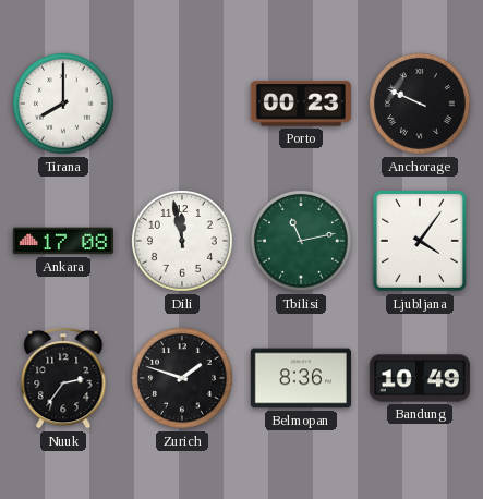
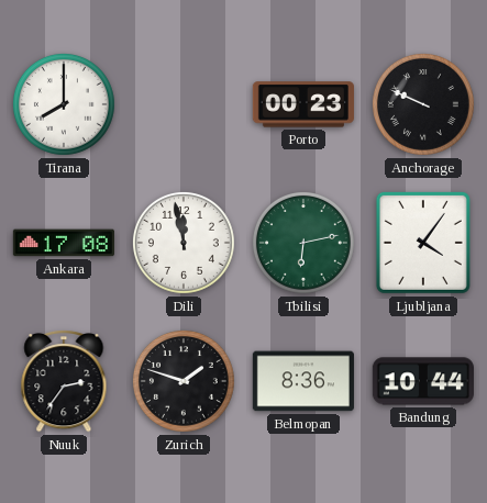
Tbilisi: 11:13 -> 6:13
Bandung: 10:49 -> 10:44
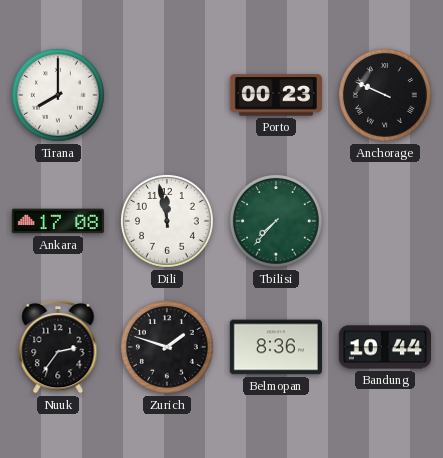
Tbilisi: 6:13 -> 7:37
Ljubljana: 4:06 -> none
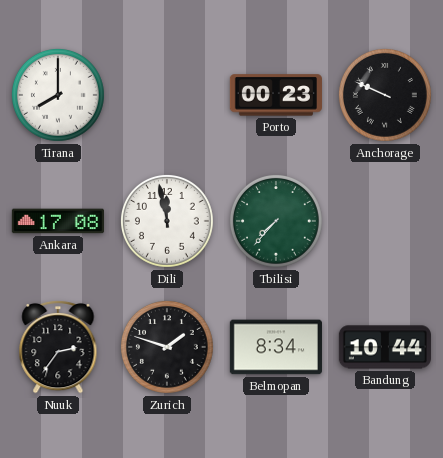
Belmopan: 8:36 -> 8:34
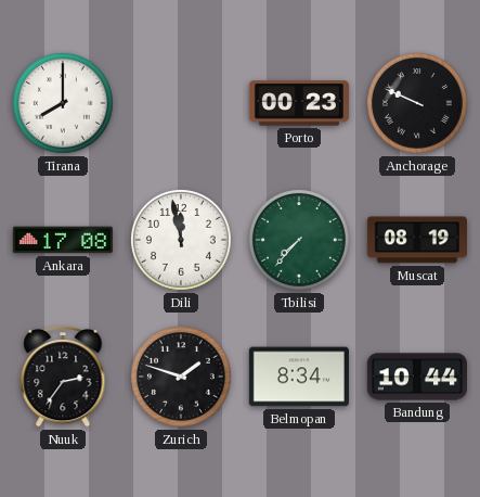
Muscat: none -> 08:19
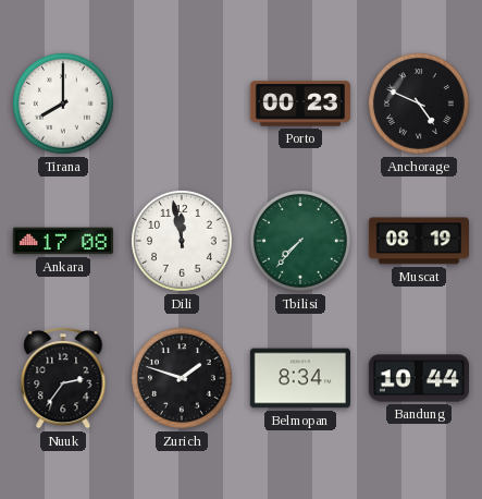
Anchorage: 9:49 -> 4:49
